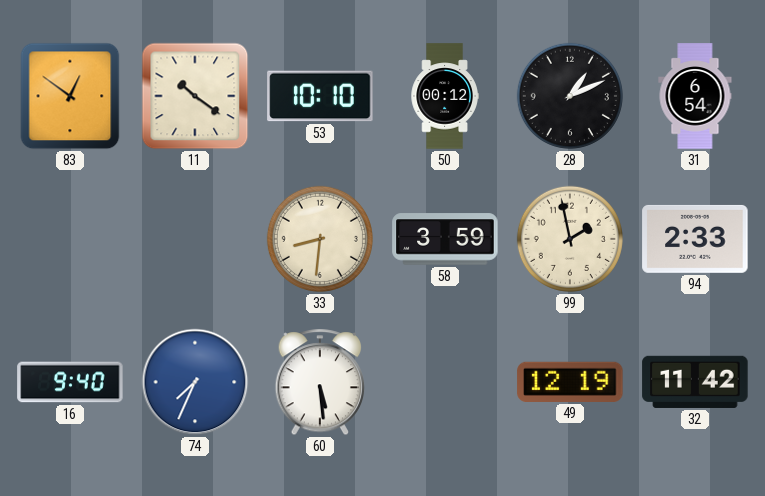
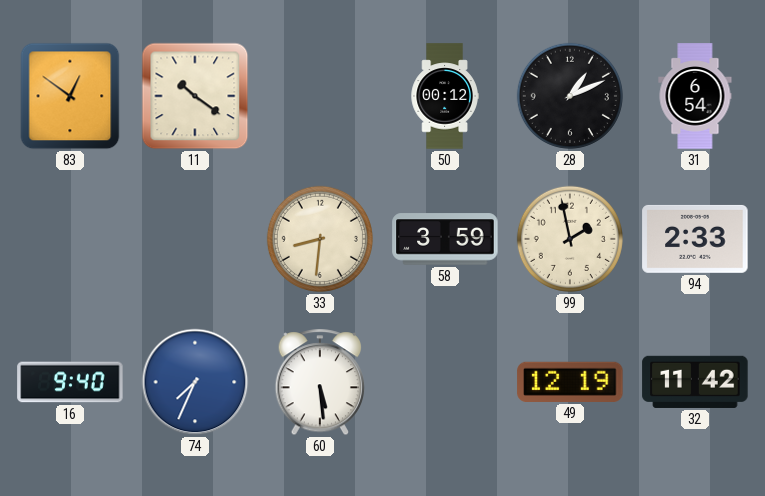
53: 10:10 -> none
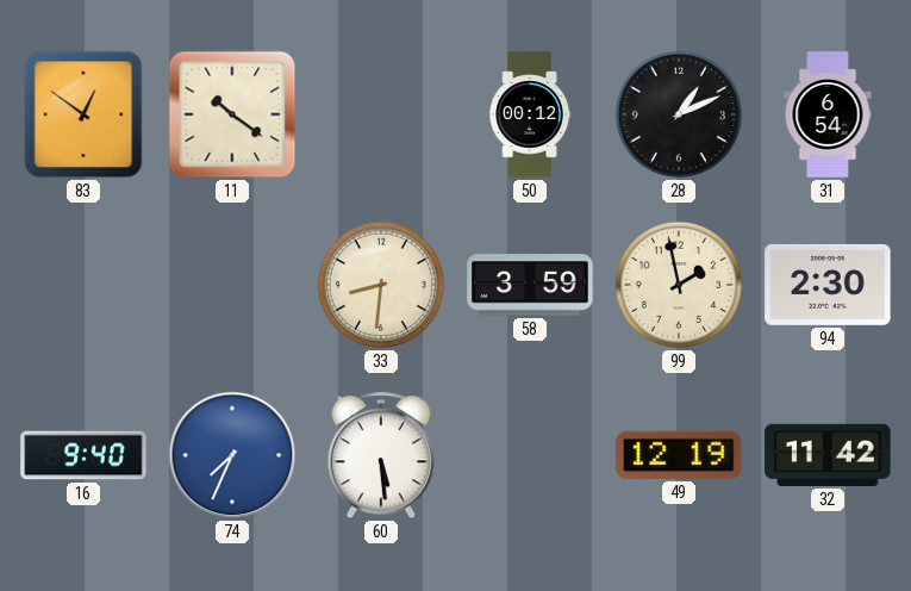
94: 2:33 -> 2:30
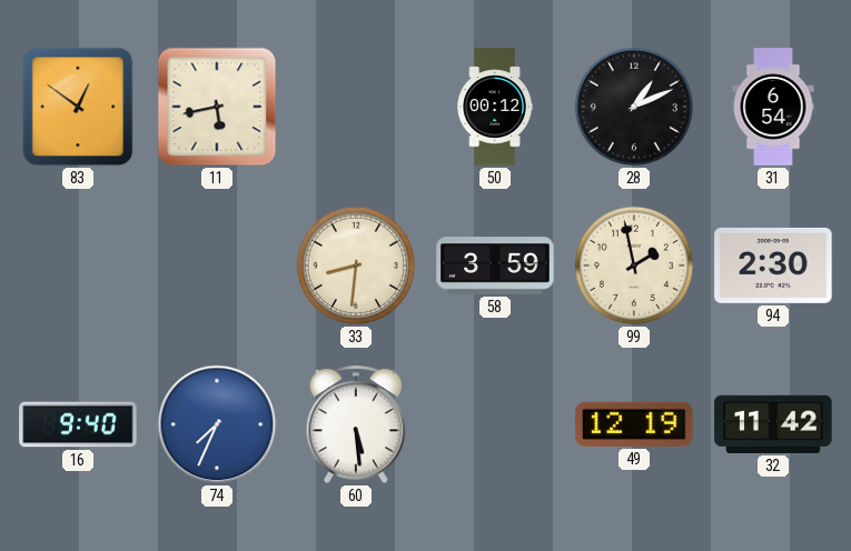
11: 10:21 -> 5:43
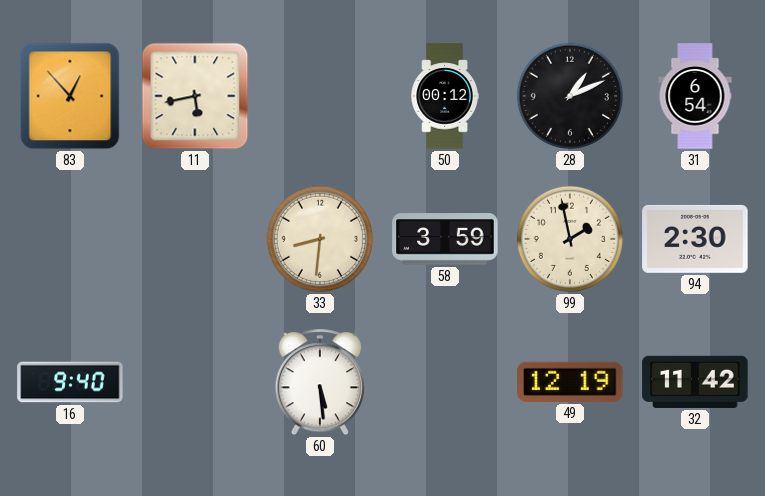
83: 12:51 -> 12:53
74: 7:34 -> none
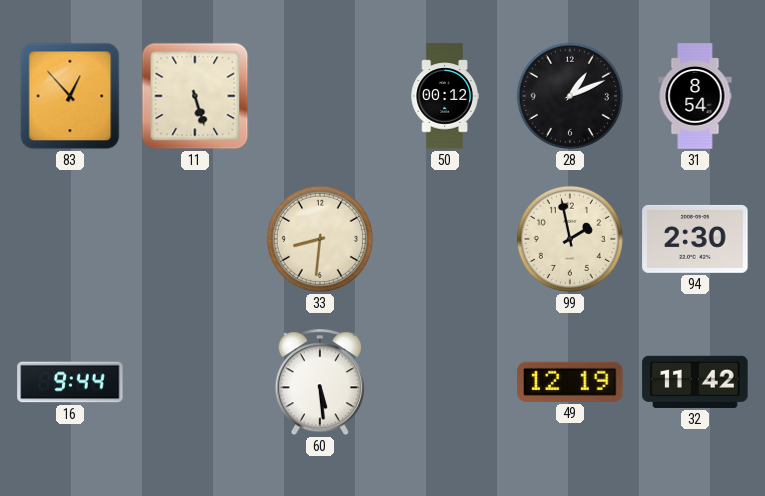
11: 5:43 -> 5:27
31: 6:54 -> 8:54
58: 3:59 -> none
16: 9:40 -> 9:44
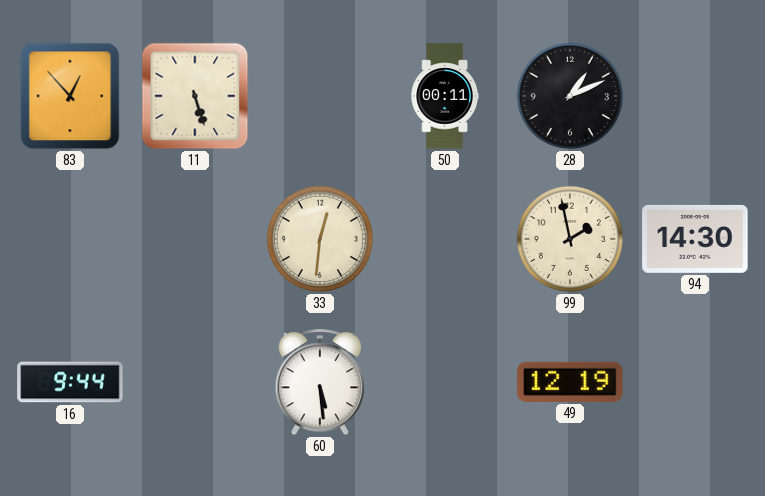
50: 00:12 -> 00:11
31: 8:54 -> none
33: 8:31 -> 12:31
94: 2:30 -> 14:30
32: 11:42 -> none
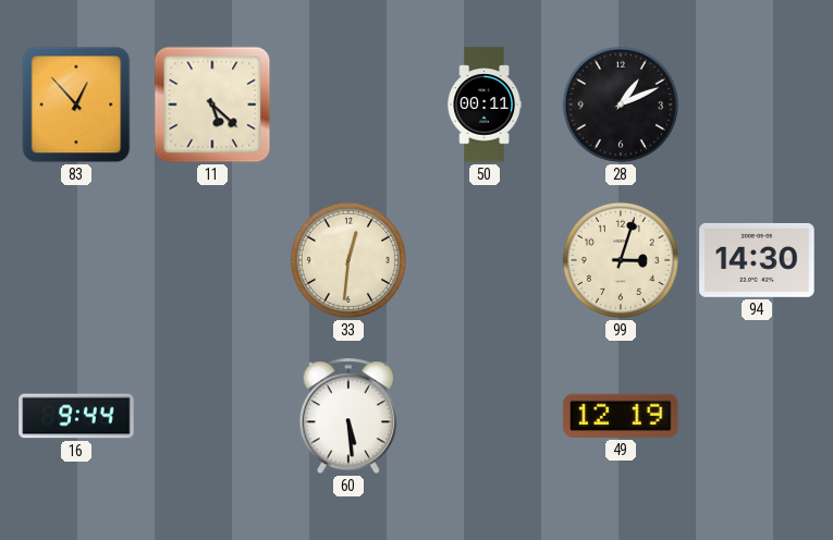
11: 5:27 -> 5:22
99: 1:58 -> 3:03
